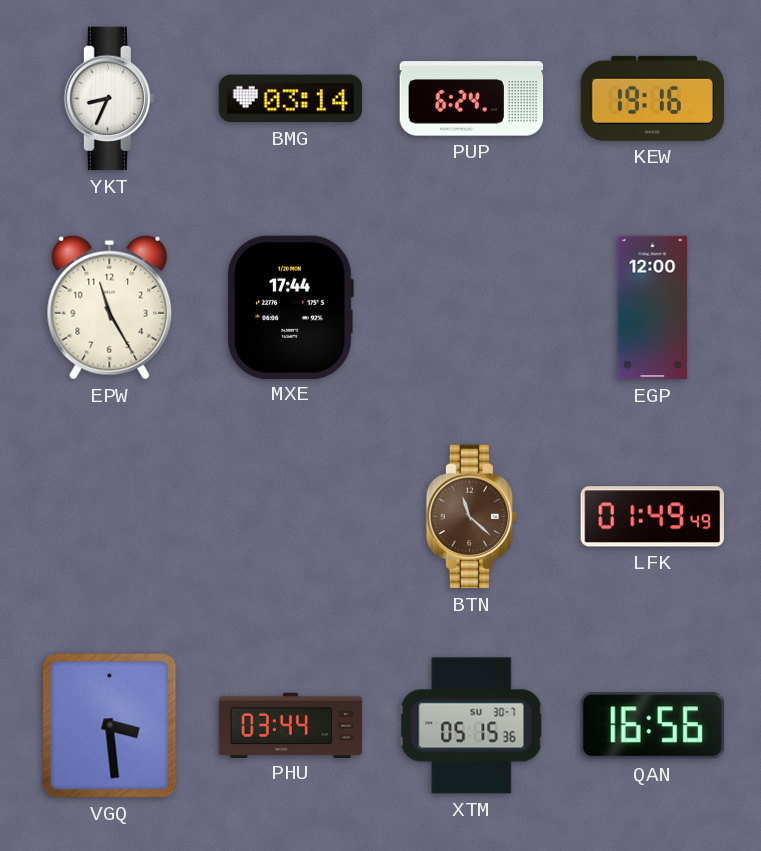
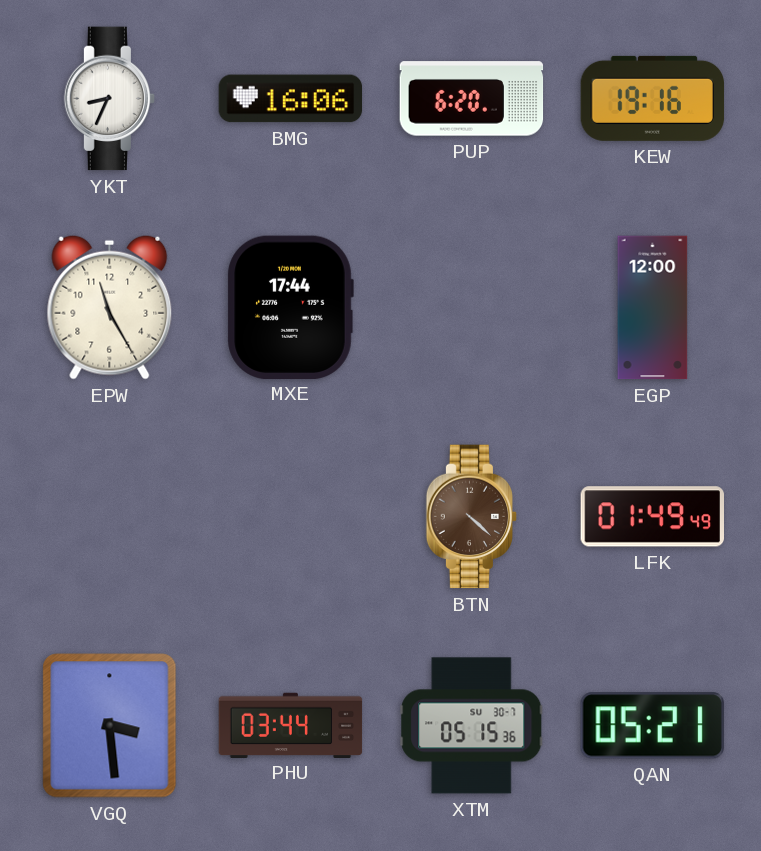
BMG: 03:14 -> 16:06
PUP: 6:24 -> 6:20
BTN: 11:22 -> 4:22
QAN: 16:56 -> 05:21
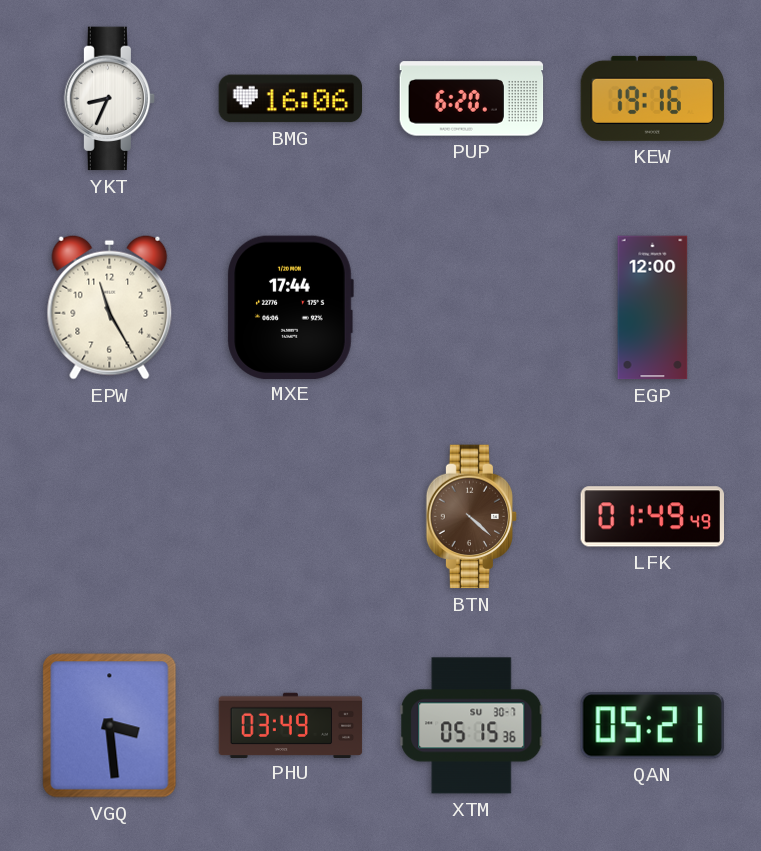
PHU: 03:44 -> 03:49
